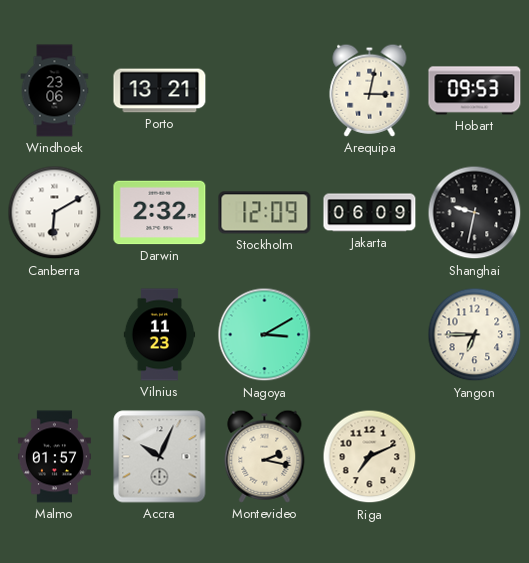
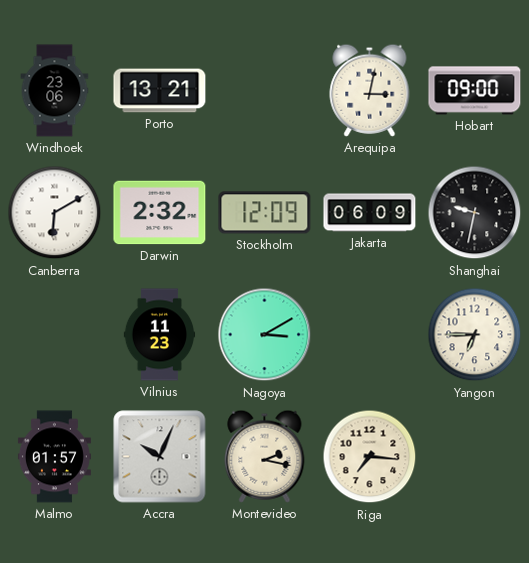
Hobart: 09:53 -> 09:00
Riga: 7:11 -> 7:16
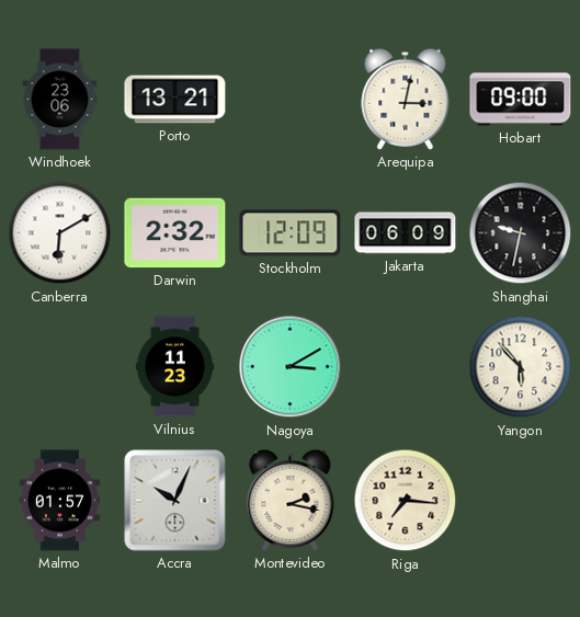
Yangon: 6:45 -> 5:53
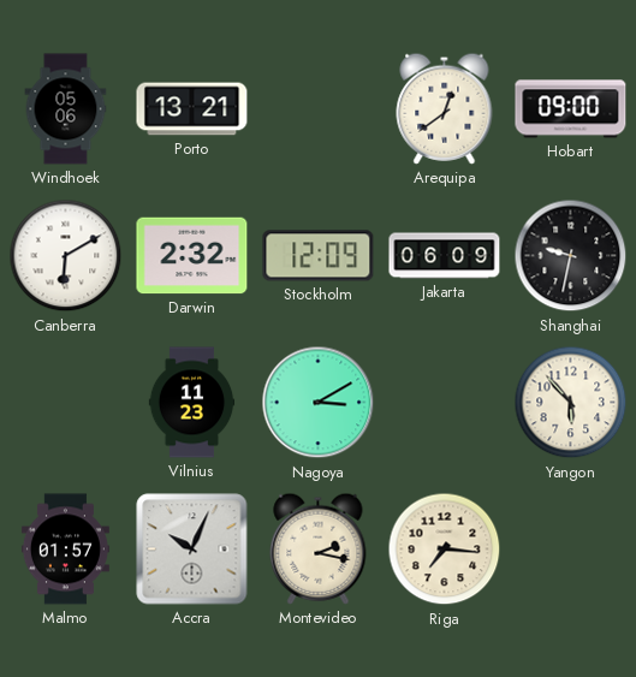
Windhoek: 23:06 -> 05:06
Arequipa: 3:02 -> 12:39
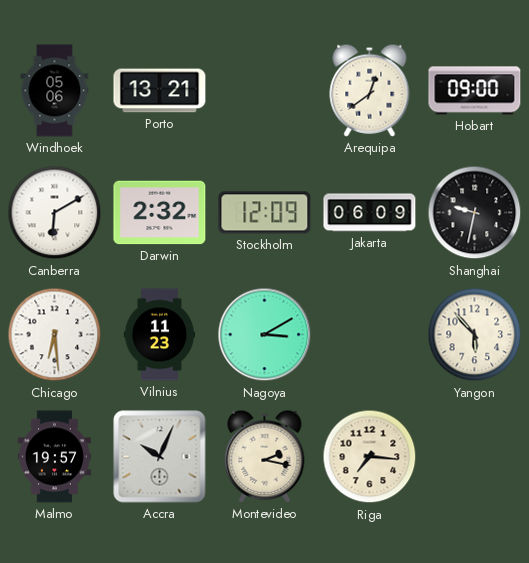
Chicago: none -> 6:29
Malmo: 01:57 -> 19:57
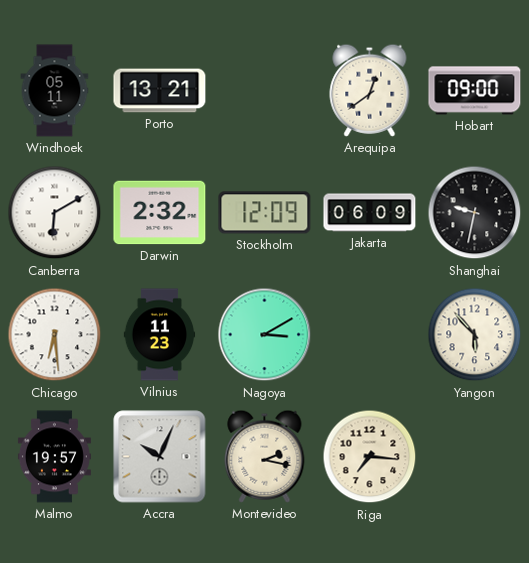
Windhoek: 05:06 -> 05:11
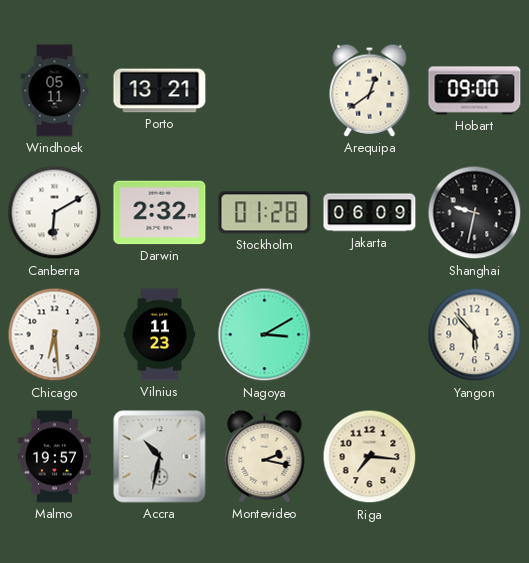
Stockholm: 12:09 -> 01:28
Accra: 10:04 -> 10:32
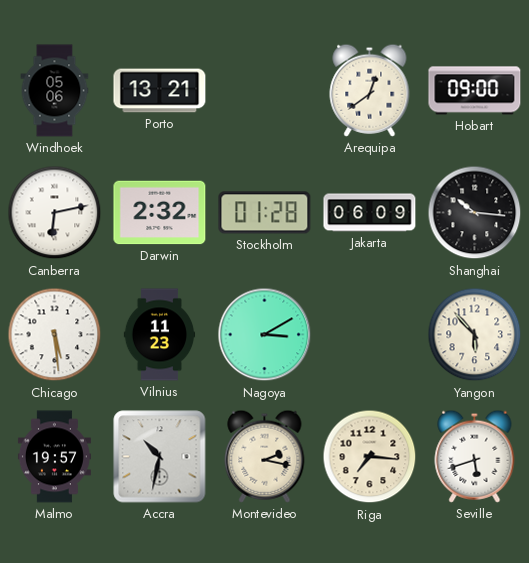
Windhoek: 05:11 -> 05:06
Canberra: 6:10 -> 6:13
Shanghai: 9:32 -> 10:16
Chicago: 6:29 -> 5:29
Seville: none -> 5:42
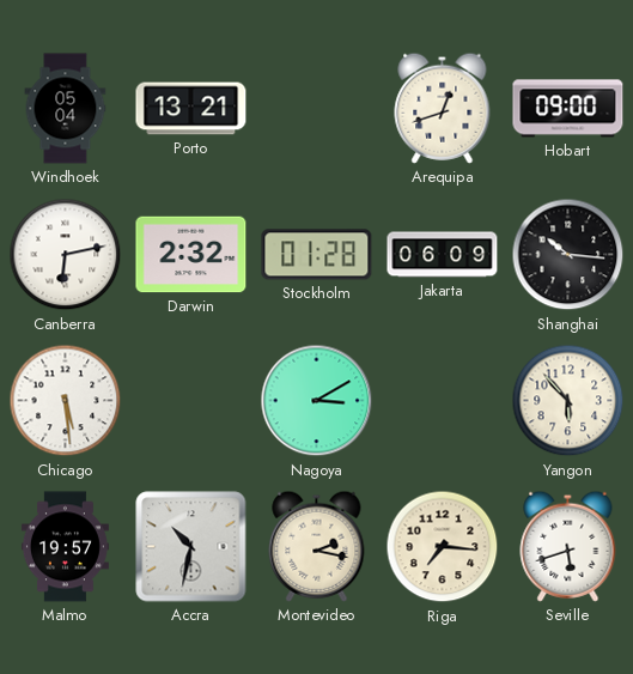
Windhoek: 05:06 -> 05:04
Arequipa: 12:39 -> 12:42
Vilnius: 11:23 -> none
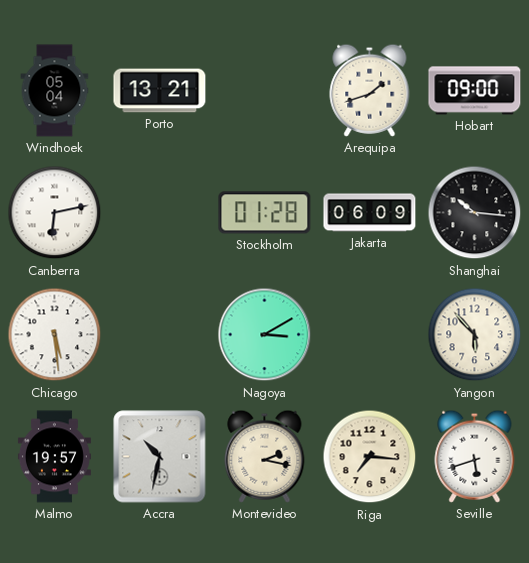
Arequipa: 12:42 -> 1:42
Darwin: 2:32 -> none
